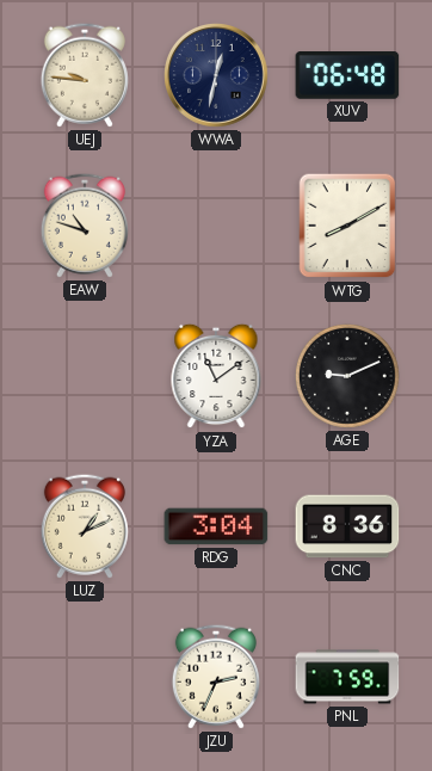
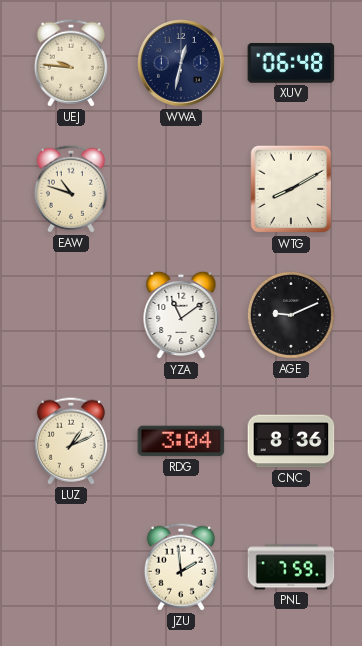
JZU: 2:34 -> 1:59
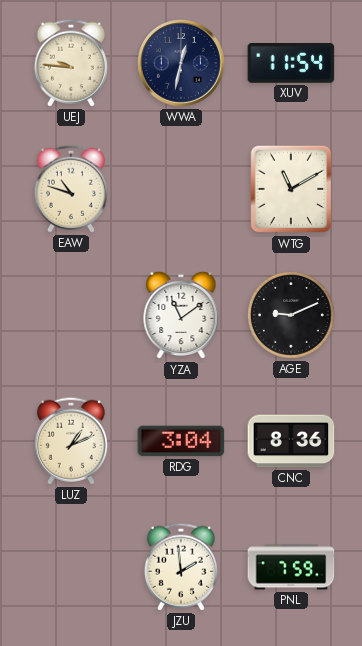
XUV: 06:48 -> 11:54
WTG: 8:10 -> 11:10
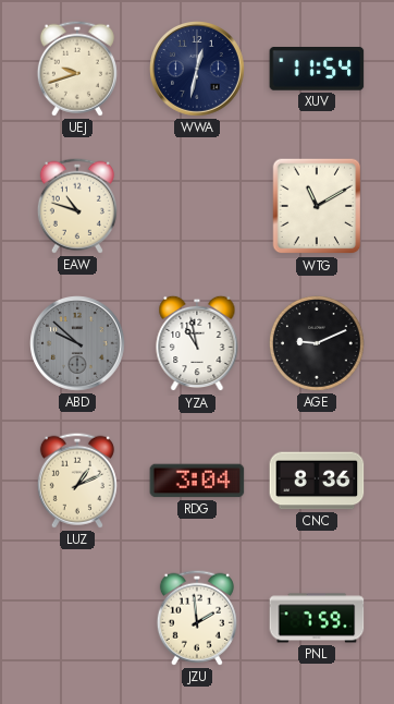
UEJ: 9:46 -> 9:42
ABD: none -> 9:52
YZA: 11:09 -> 10:58
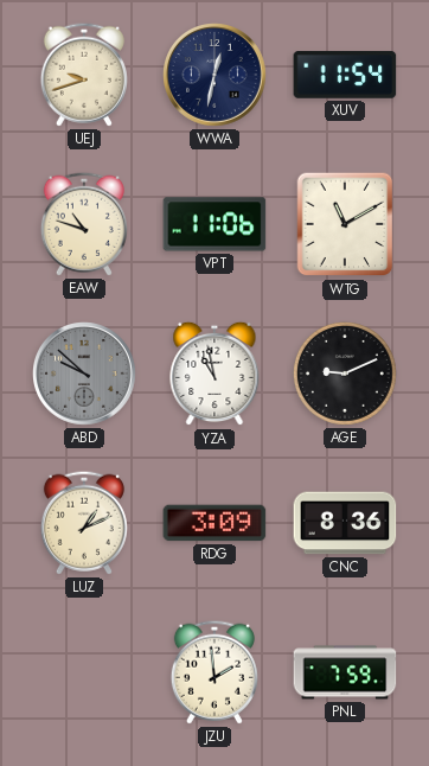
VPT: none -> 11:06
RDG: 3:04 -> 3:09
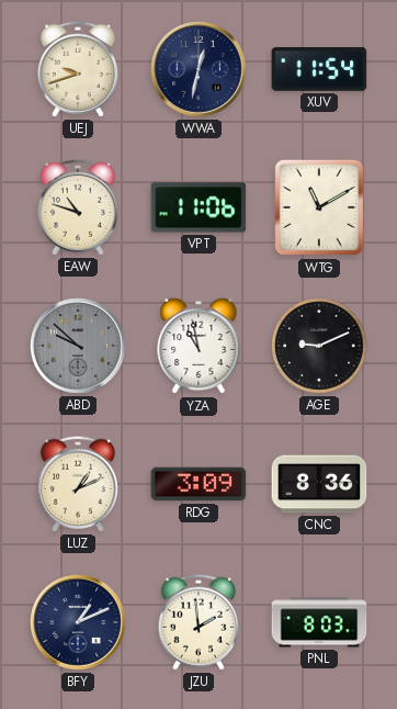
BFY: none -> 1:11
PNL: 7:59 -> 8:03
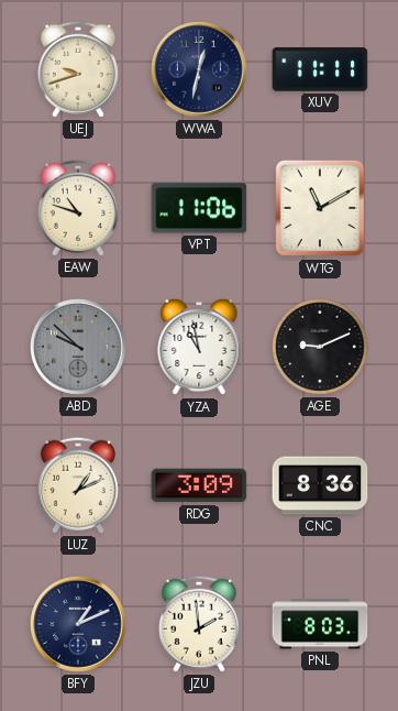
XUV: 11:54 -> 11:11
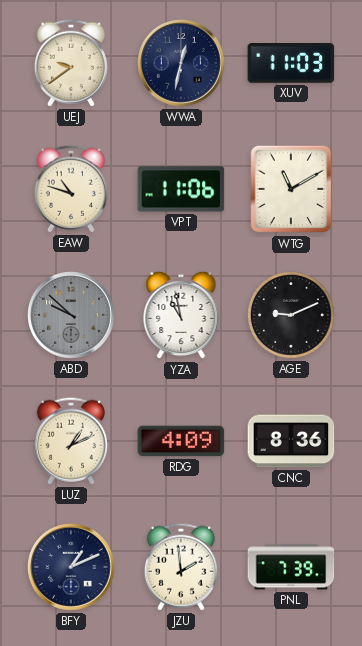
UEJ: 9:42 -> 9:39
XUV: 11:11 -> 11:03
RDG: 3:09 -> 4:09
PNL: 8:03 -> 7:39
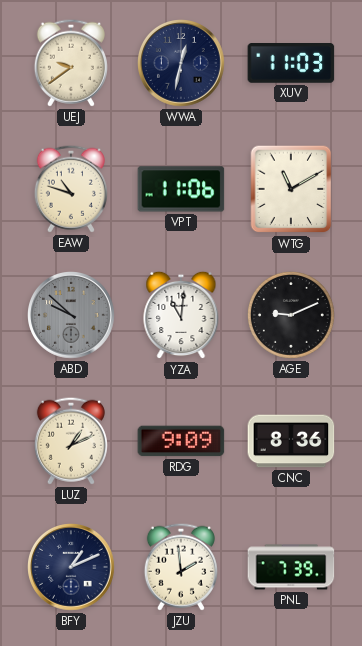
YZA: 10:58 -> 11:01
RDG: 4:09 -> 9:09
